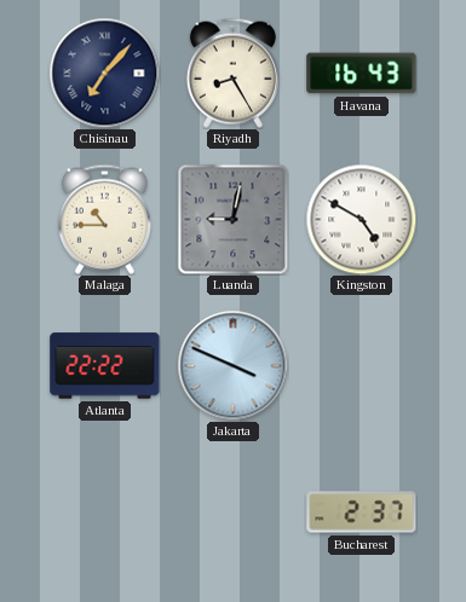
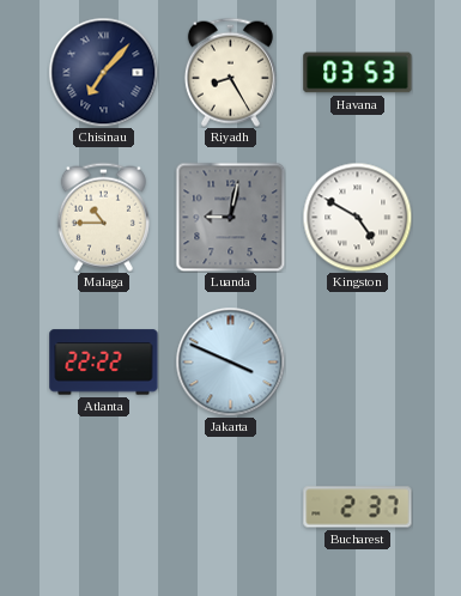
Havana: 16:43 -> 03:53
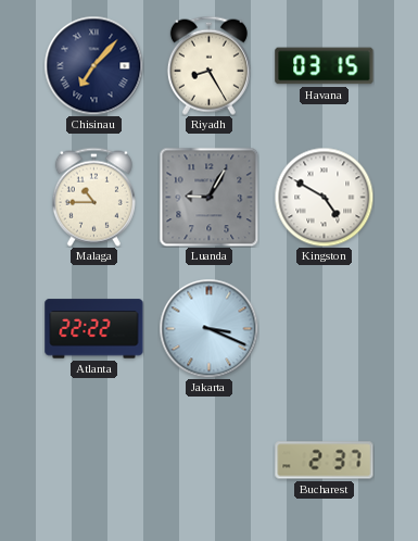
Havana: 03:53 -> 03:15
Luanda: 9:02 -> 9:05
Jakarta: 3:49 -> 3:19
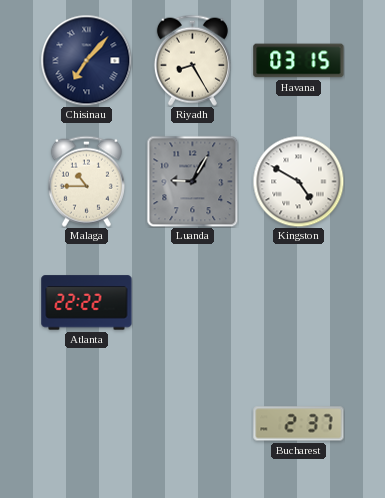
Jakarta: 3:19 -> none
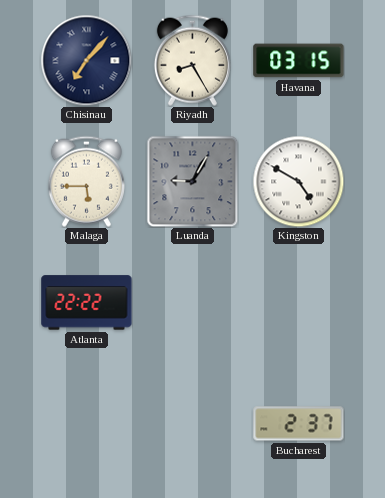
Malaga: 10:45 -> 5:45
